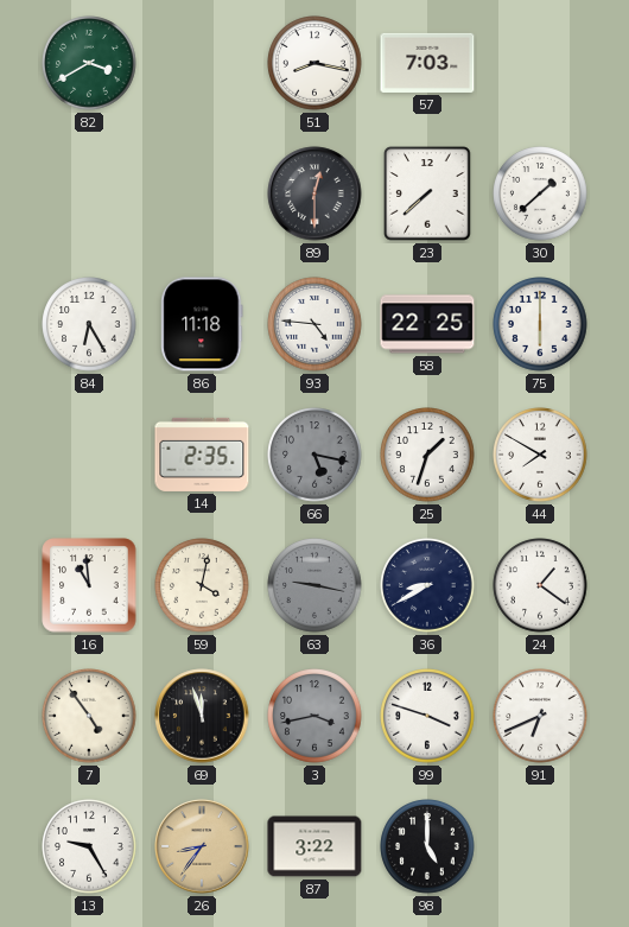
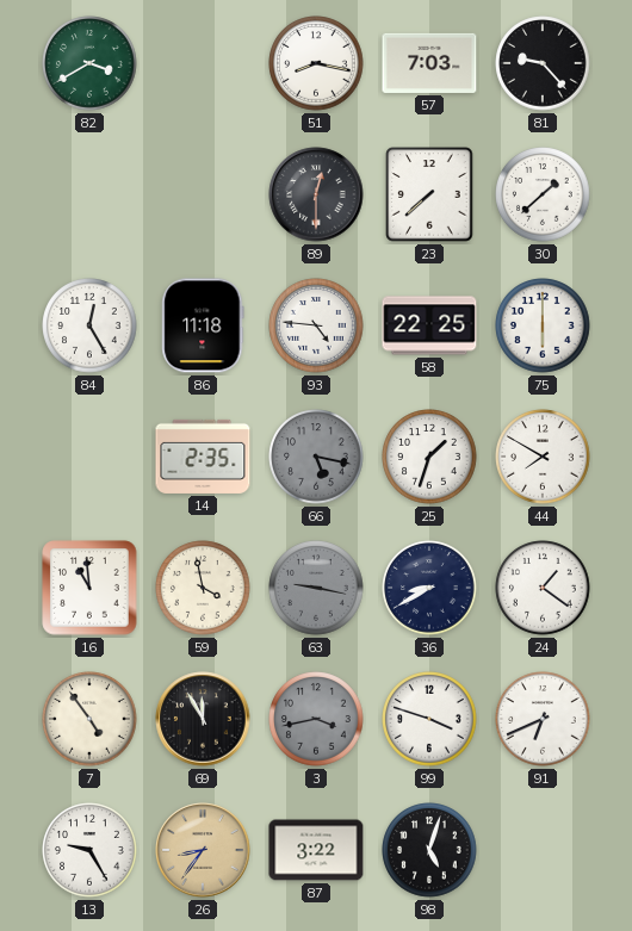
81: none -> 9:23
84: 6:25 -> 12:25
59: 4:02 -> 3:58
69: 11:57 -> 11:55
98: 5:00 -> 5:03
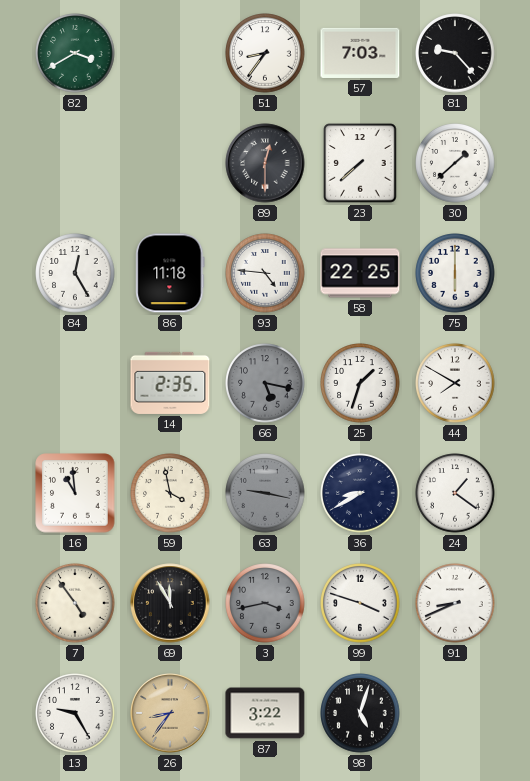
51: 8:17 -> 8:36
91: 6:41 -> 8:41
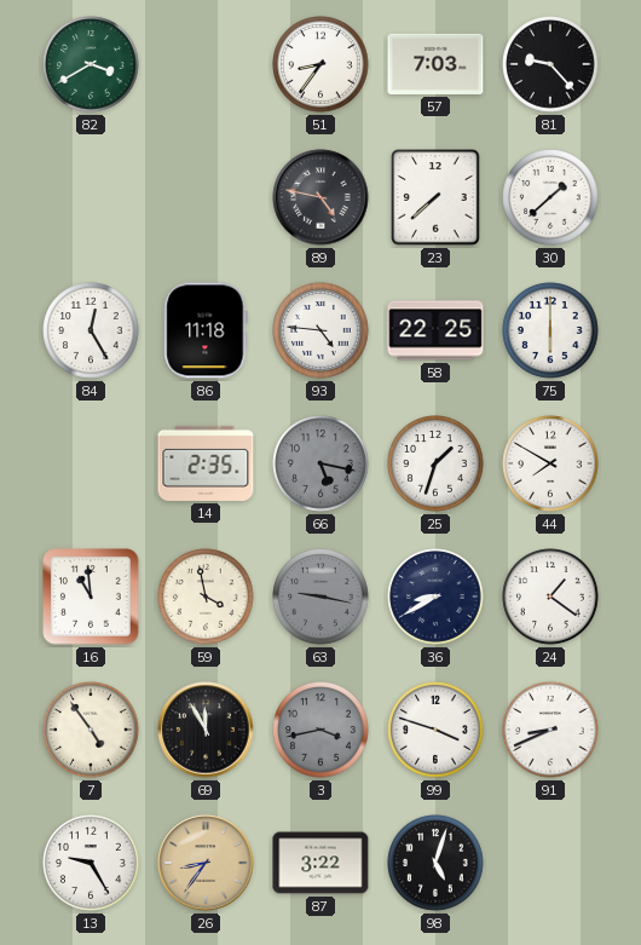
89: 12:30 -> 4:47
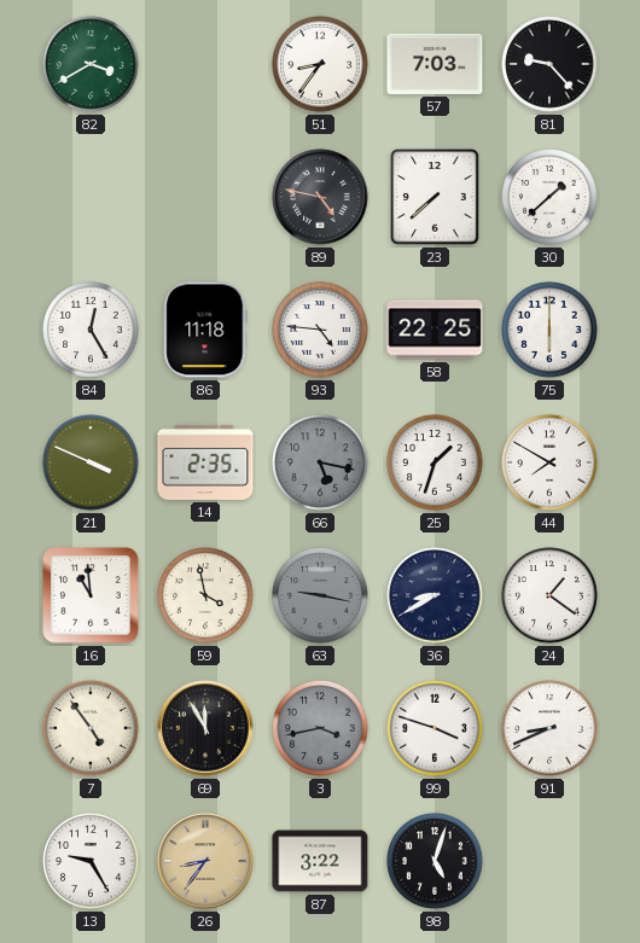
21: none -> 3:49
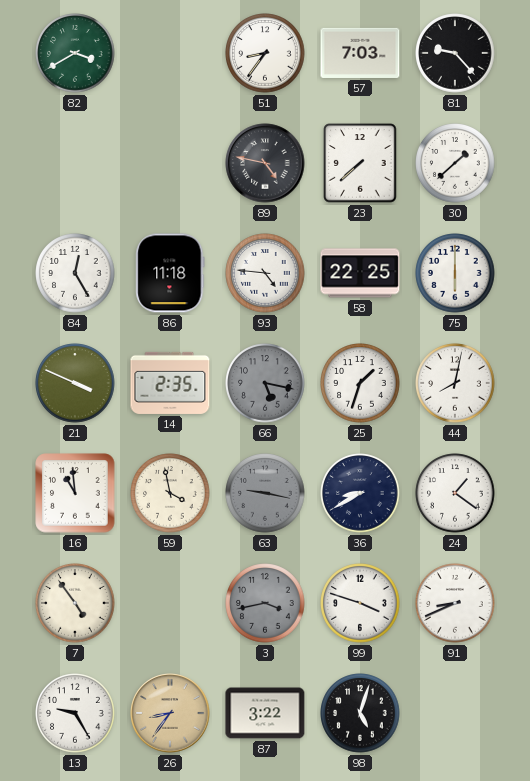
44: 7:50 -> 8:02
69: 11:55 -> none
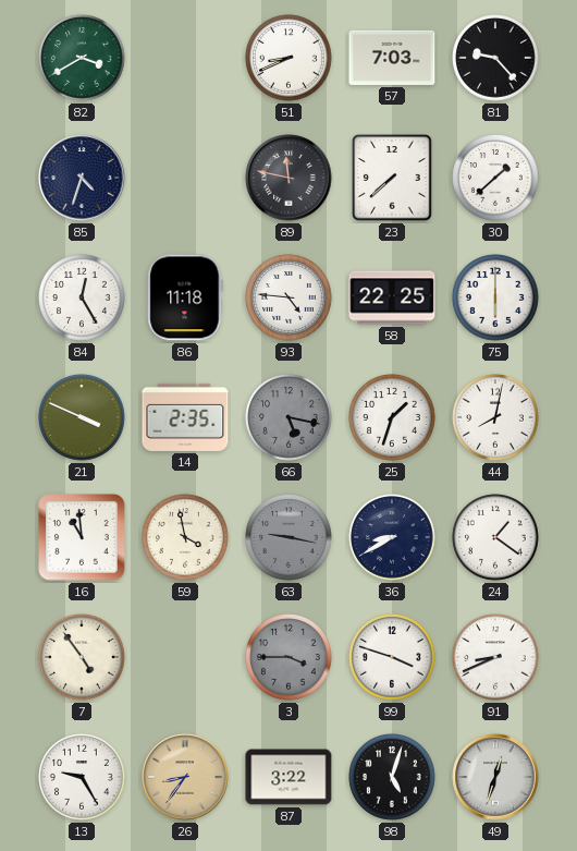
51: 8:36 -> 8:41
85: none -> 4:33
89: 4:47 -> 11:47
3: 3:43 -> 3:45
49: none -> 12:33
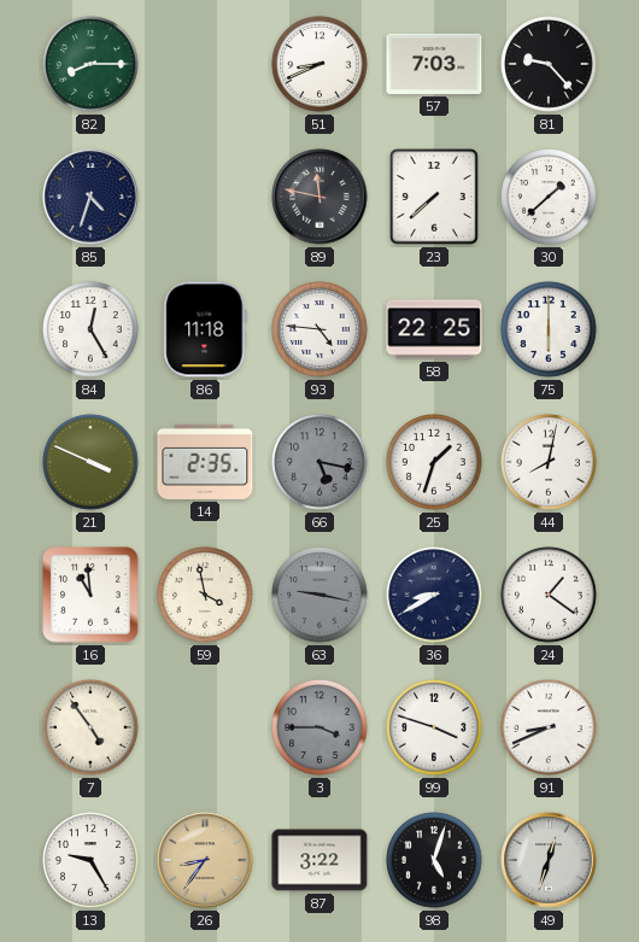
82: 3:40 -> 8:15
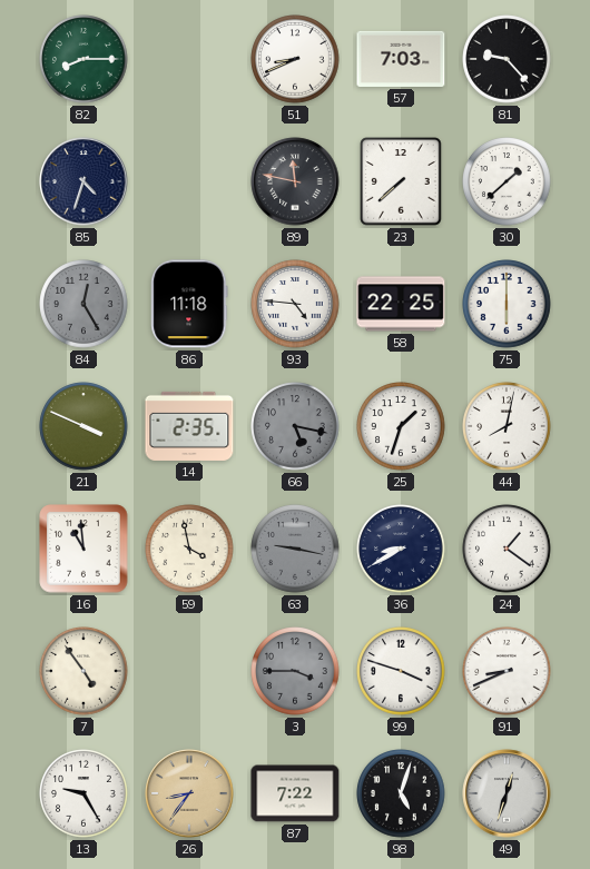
84 dial: white -> grey
87: 3:22 -> 7:22
